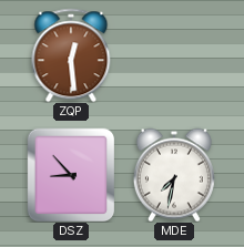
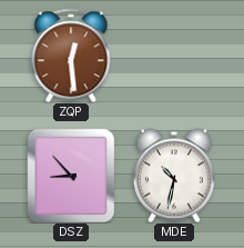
MDE: 7:32 -> 10:32
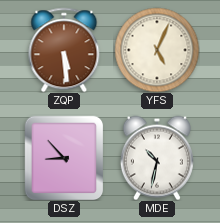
ZQP: 12:29 -> 5:29
YFS: none -> 5:04
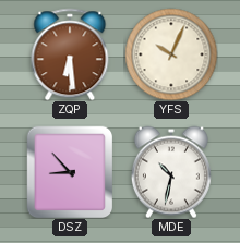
ZQP: 5:29 -> 6:29
YFS: 5:04 -> 10:04
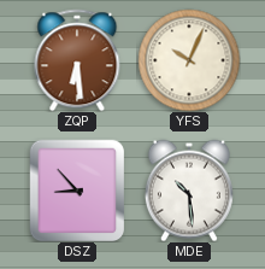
MDE: 10:32 -> 10:29
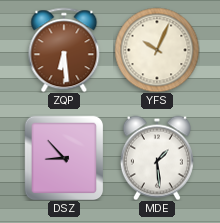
MDE: 10:29 -> 1:29
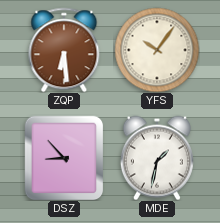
YFS: 10:04 -> 10:06
MDE: 1:29 -> 1:32
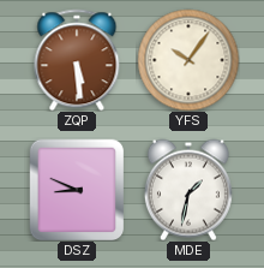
ZQP: 6:29 -> 5:29
DSZ: 8:53 -> 8:49
